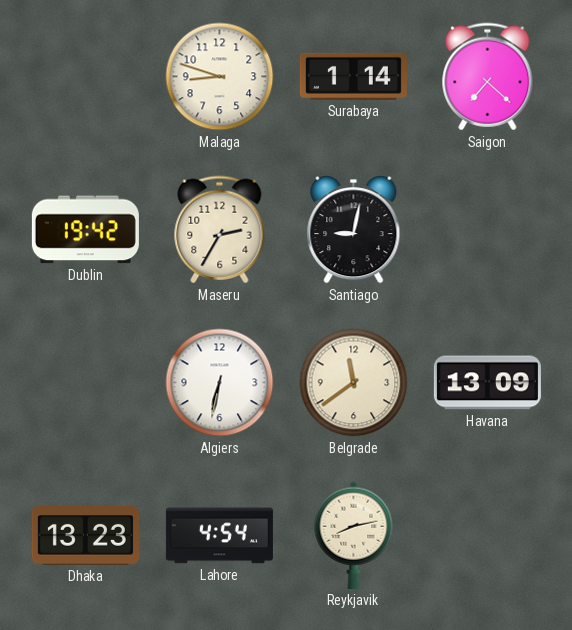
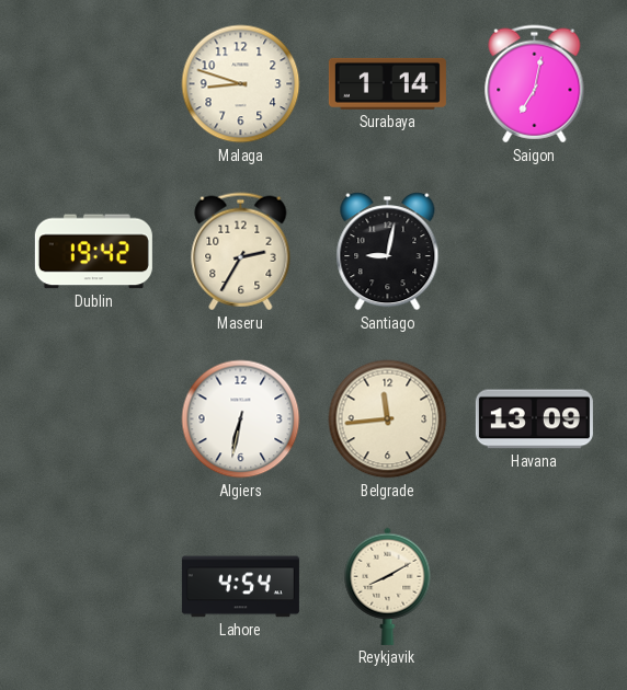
Saigon: 7:22 -> 7:02
Belgrade: 11:39 -> 11:44
Dhaka: 13:23 -> none
Reykjavik: 8:13 -> 8:10
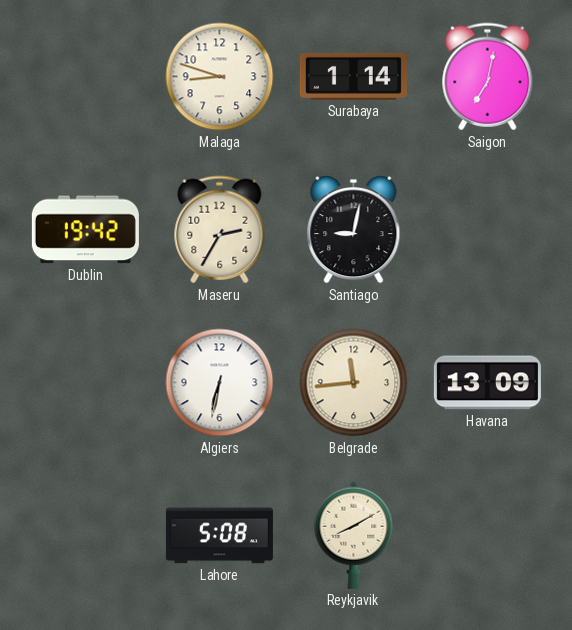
Lahore: 4:54 -> 5:08
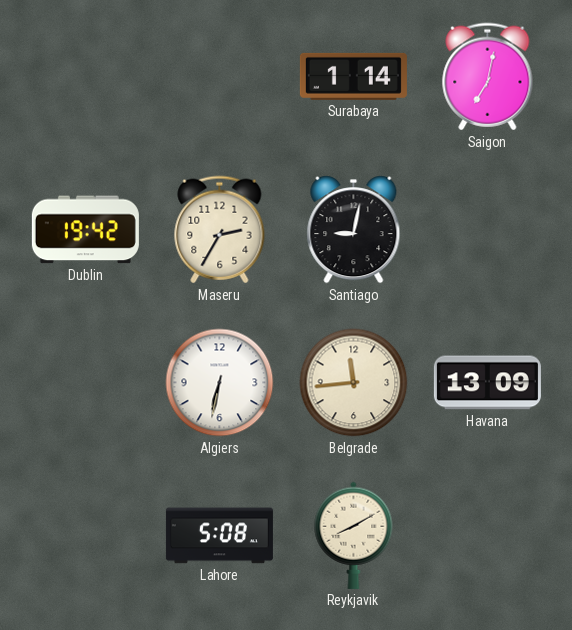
Malaga: 8:48 -> none
